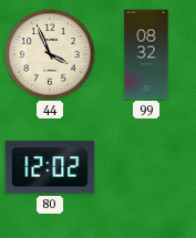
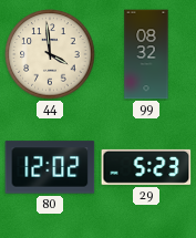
44: 3:56 -> 3:59
29: none -> 5:23
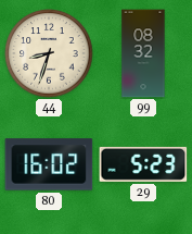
44: 3:59 -> 8:33
80: 12:02 -> 16:02
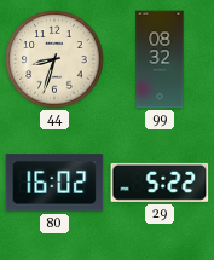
29: 5:23 -> 5:22
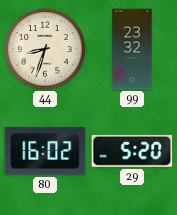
99: 08:32 -> 23:32
29: 5:22 -> 5:20
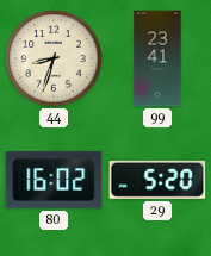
99: 23:32 -> 23:41
